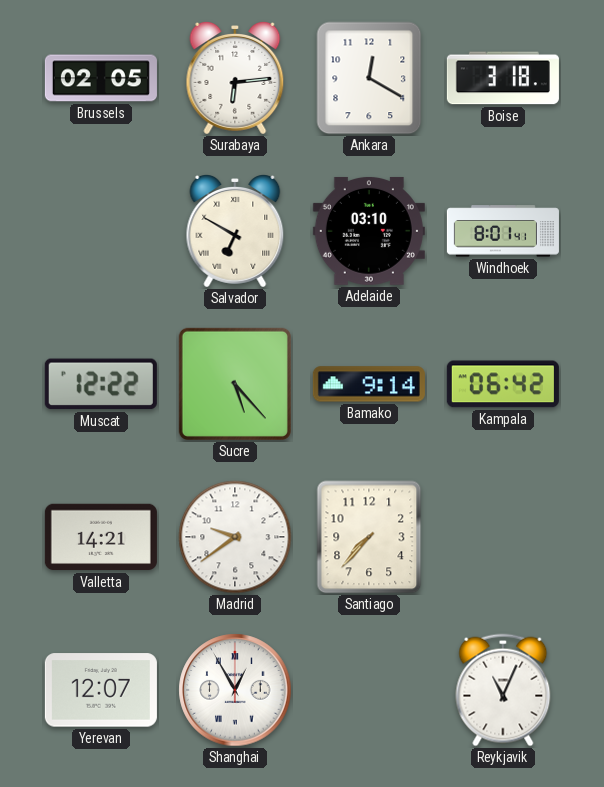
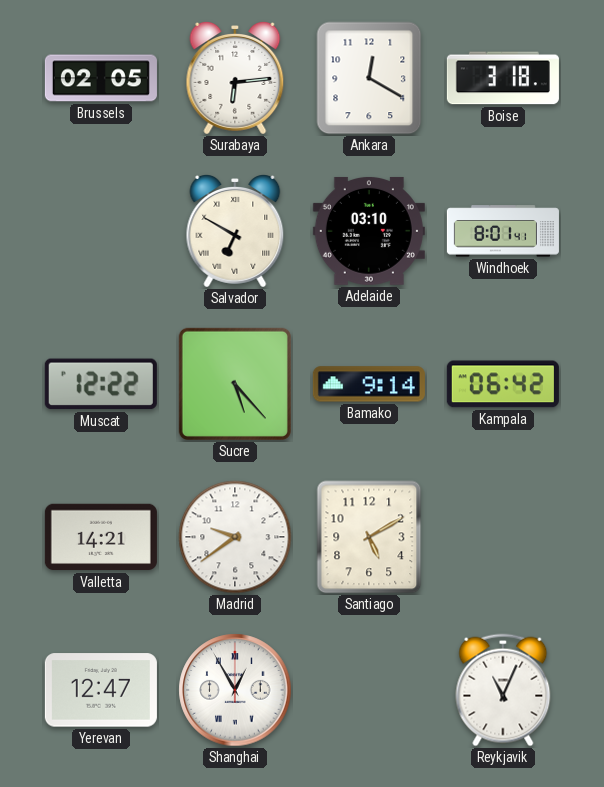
Santiago: 7:37 -> 5:10
Yerevan: 12:07 -> 12:47
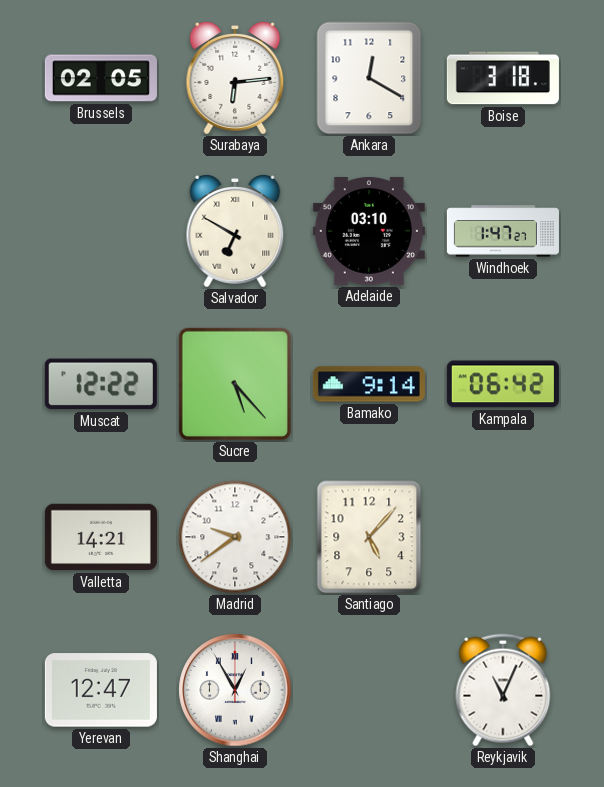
Windhoek: 8:01 -> 1:47
Santiago: 5:10 -> 5:07
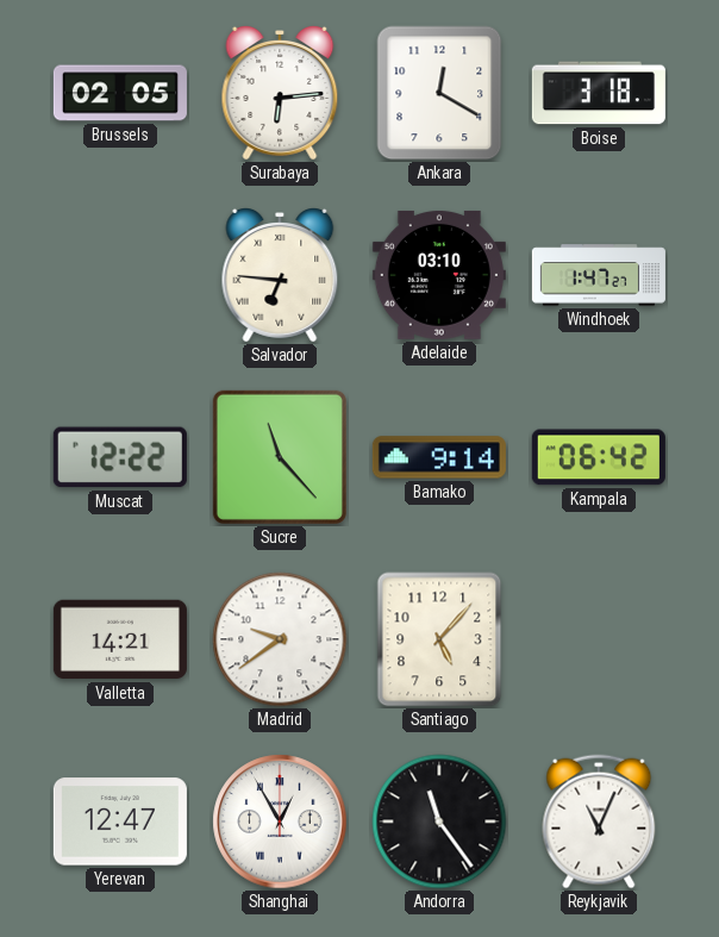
Salvador: 6:50 -> 6:46
Sucre: 5:23 -> 11:23
Andorra: none -> 11:24
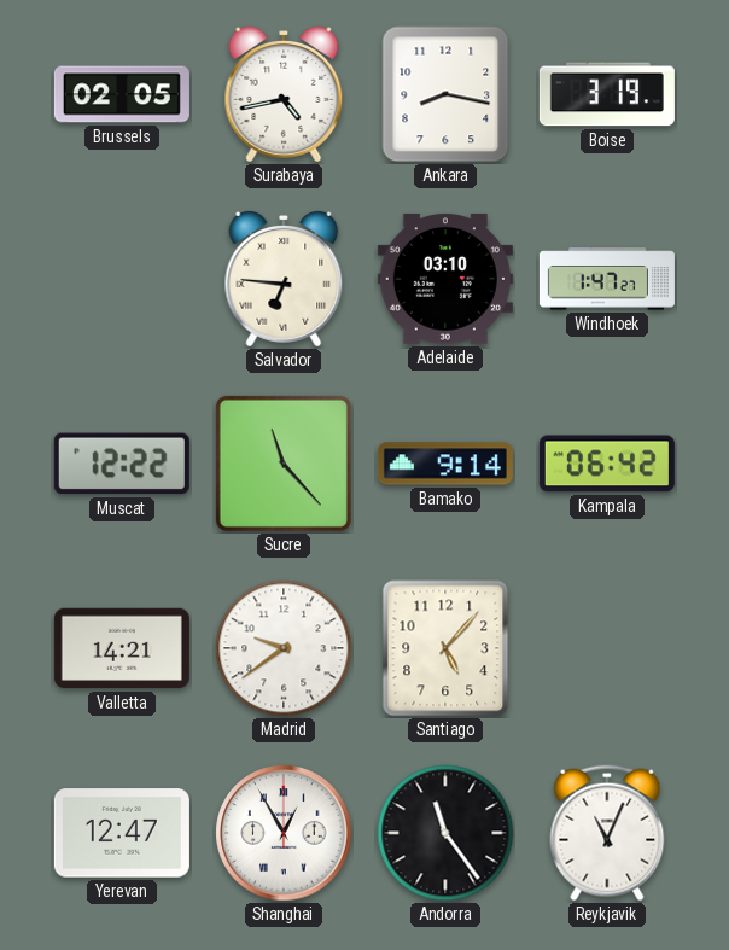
Surabaya: 6:14 -> 4:43
Ankara: 12:20 -> 8:17
Boise: 3:18 -> 3:19
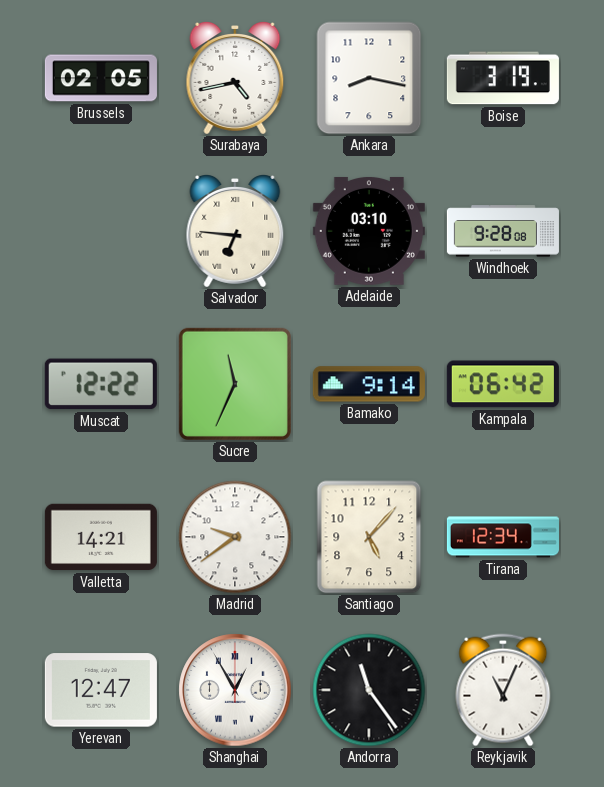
Windhoek: 1:47 -> 9:28
Sucre: 11:23 -> 11:34
Tirana: none -> 12:34
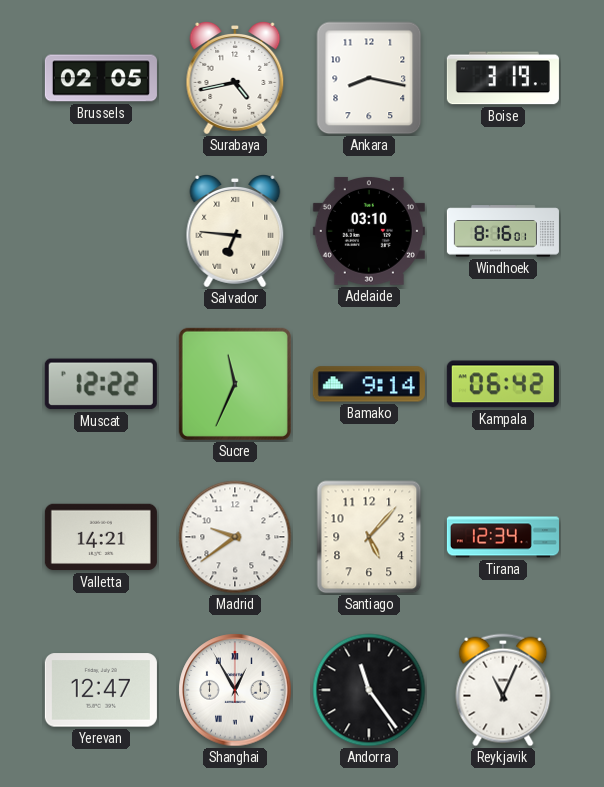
Windhoek: 9:28 -> 8:16
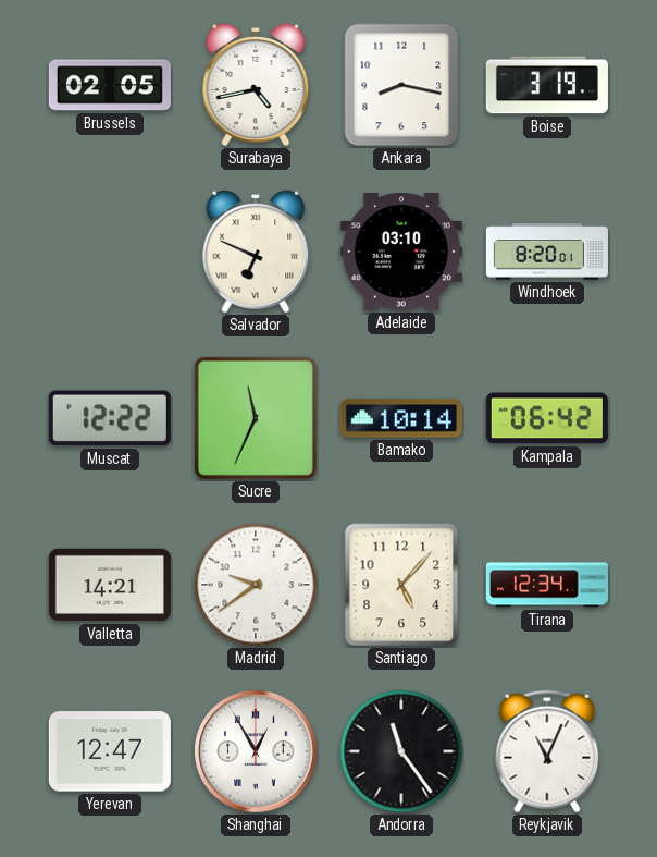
Salvador: 6:46 -> 6:49
Windhoek: 8:16 -> 8:20
Bamako: 9:14 -> 10:14
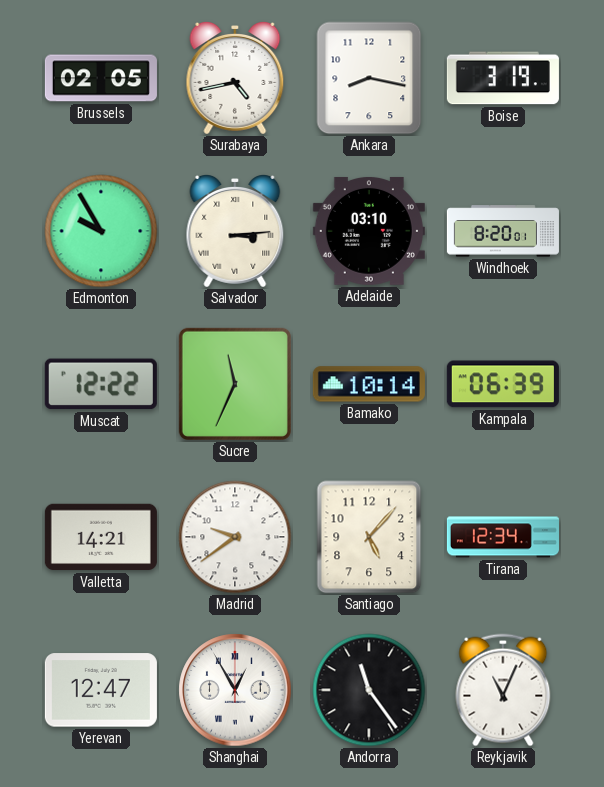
Edmonton: none -> 9:55
Salvador: 6:49 -> 3:14
Kampala: 06:42 -> 06:39
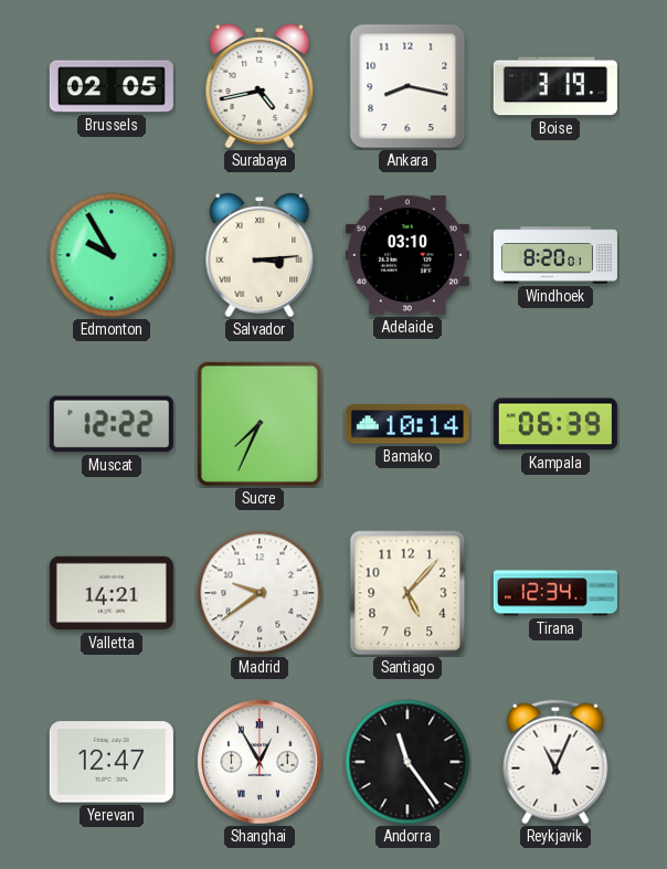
Sucre: 11:34 -> 7:34
